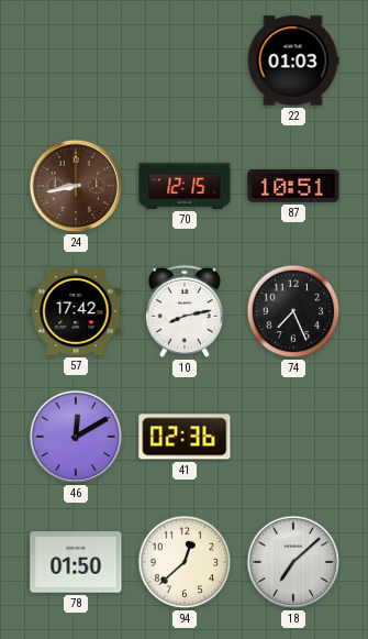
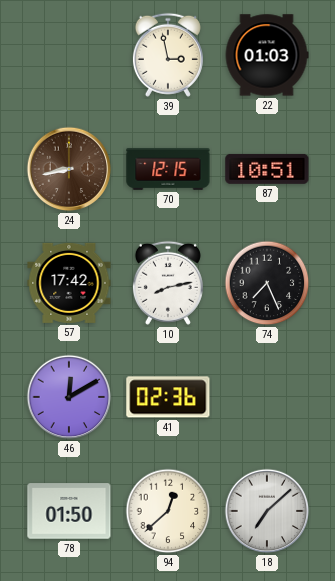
39: none -> 2:58
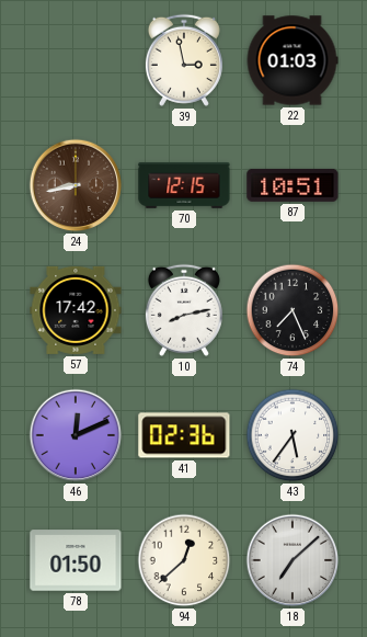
46: 12:10 -> 12:11
43: none -> 5:36
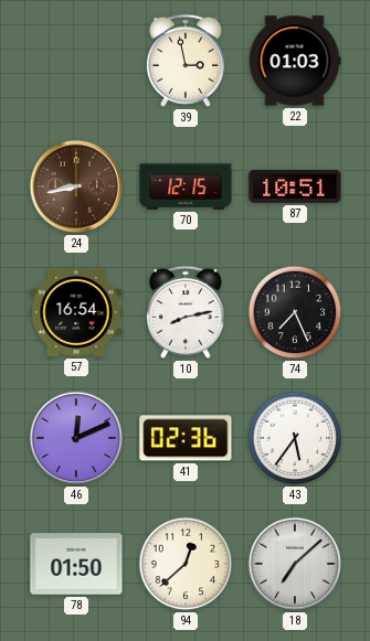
57: 17:42 -> 16:54
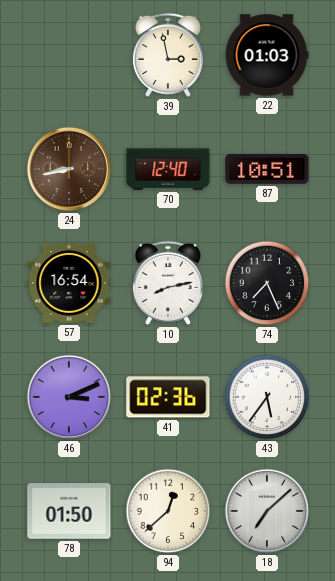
70: 12:15 -> 12:40
46: 12:11 -> 3:11
